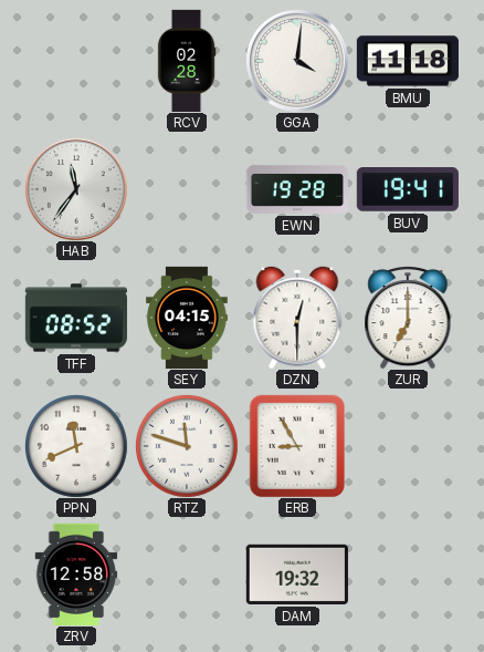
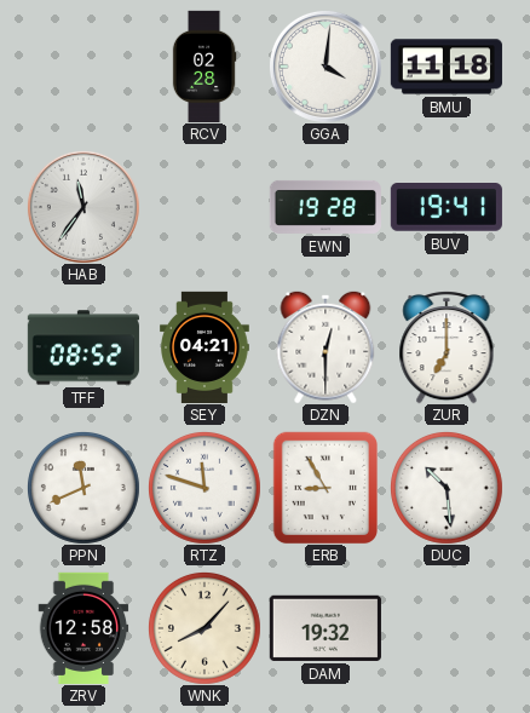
SEY: 04:15 -> 04:21
DUC: none -> 10:29
WNK: none -> 8:07
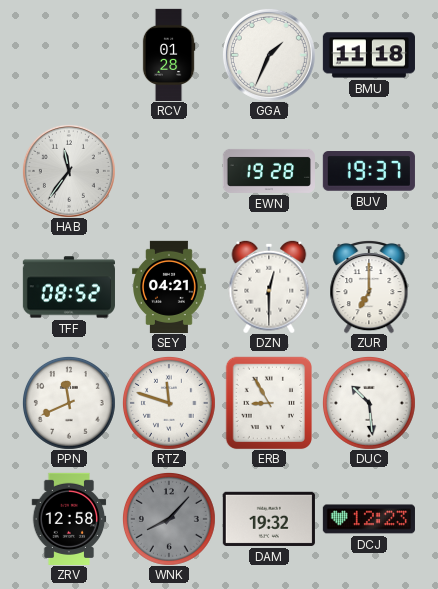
RCV: 02:28 -> 01:28
GGA: 4:01 -> 1:34
BUV: 19:41 -> 19:37
WNK dial: cream -> grey
DCJ: none -> 12:23
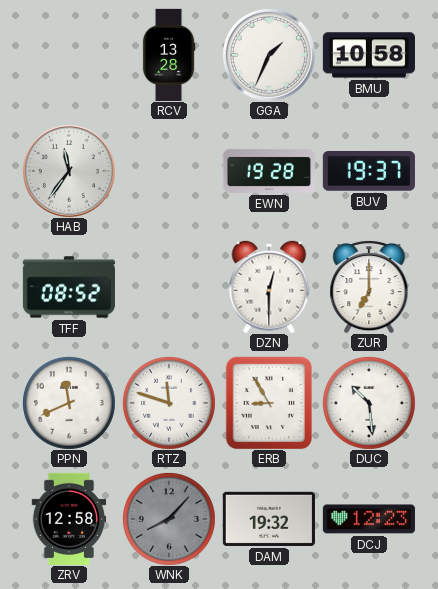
RCV: 01:28 -> 13:28
BMU: 11:18 -> 10:58
SEY: 04:21 -> none
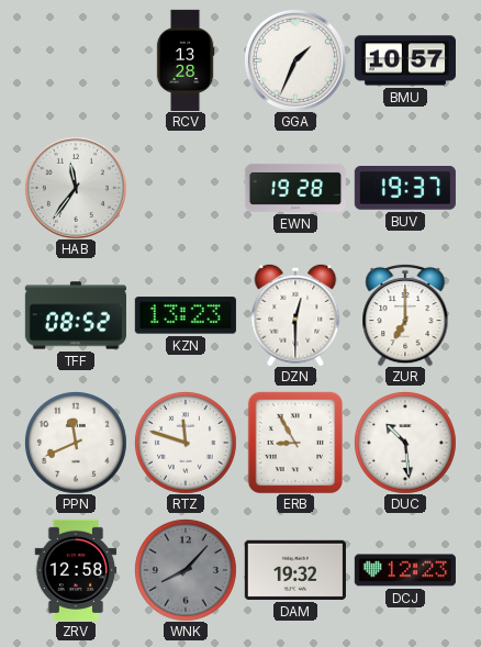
BMU: 10:58 -> 10:57
KZN: none -> 13:23
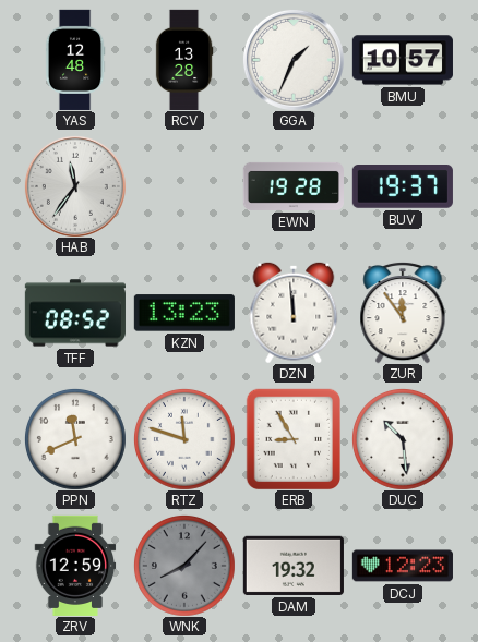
YAS: none -> 12:48
DZN: 12:30 -> 11:59
ZUR: 7:00 -> 11:54
ZRV: 12:58 -> 12:59
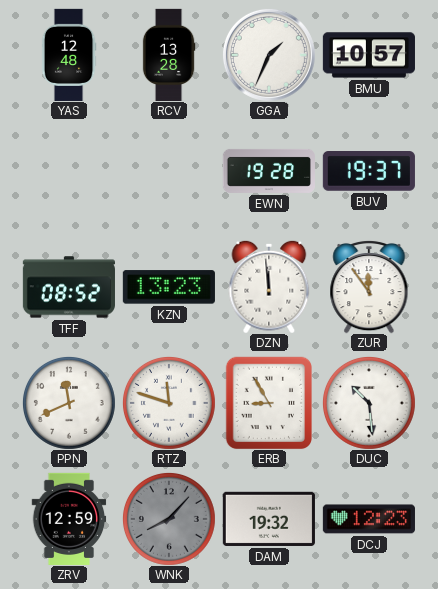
HAB: 11:36 -> none
